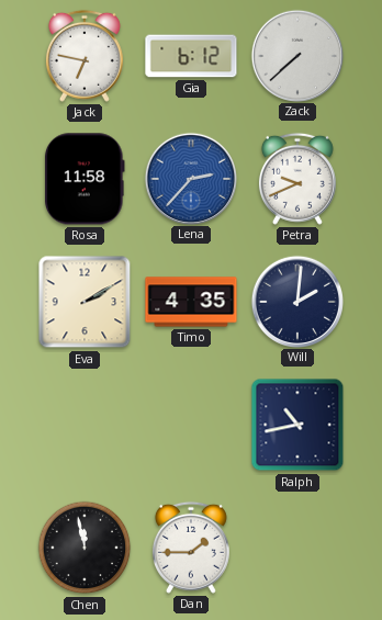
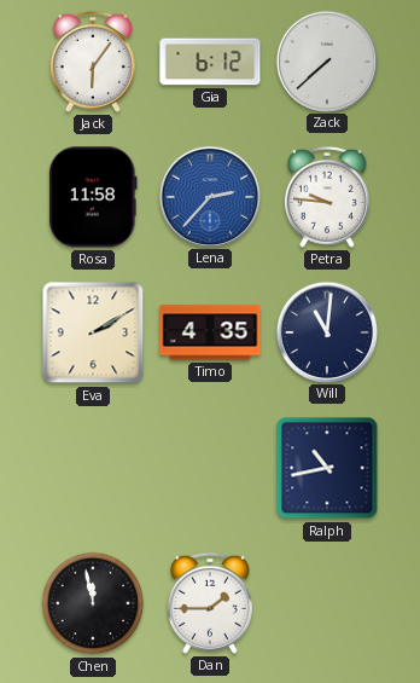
Jack: 6:47 -> 6:06
Petra: 9:41 -> 9:46
Will: 2:01 -> 11:01
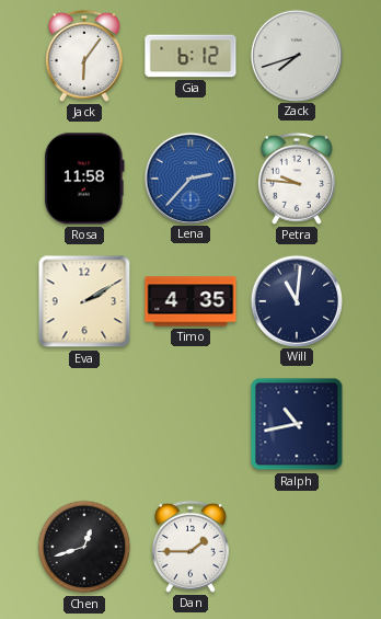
Zack: 7:38 -> 7:42
Chen: 11:58 -> 12:42
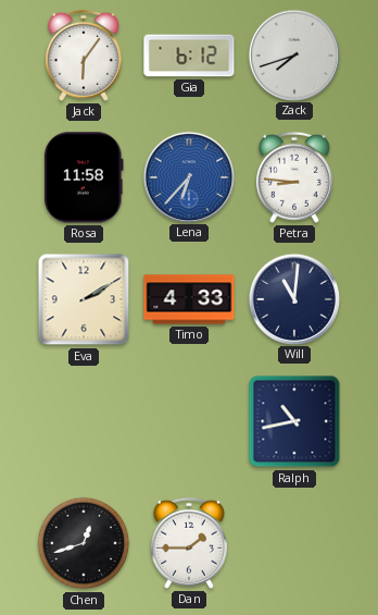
Lena: 2:37 -> 6:37
Petra: 9:46 -> 8:46
Timo: 4:35 -> 4:33
